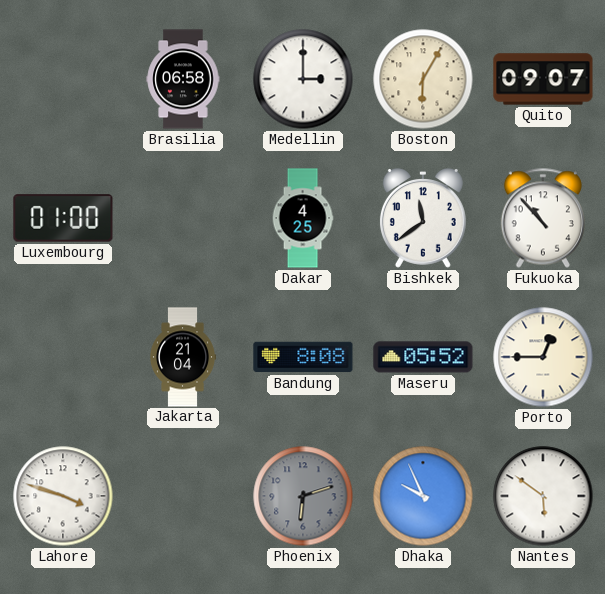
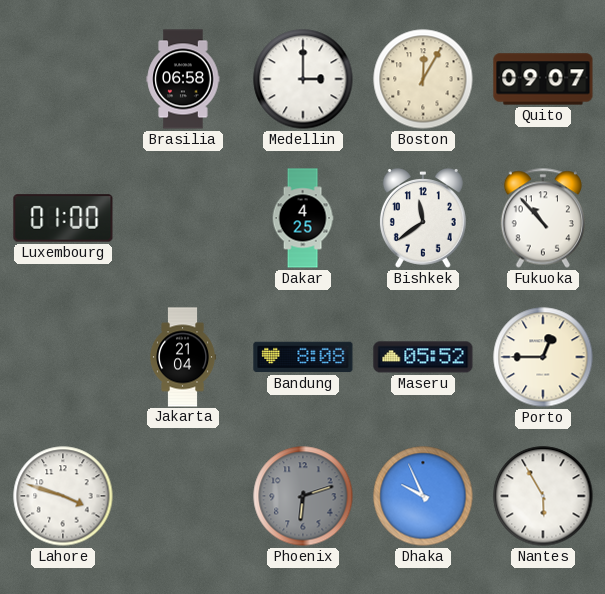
Boston: 6:05 -> 12:05
Nantes: 5:51 -> 5:55
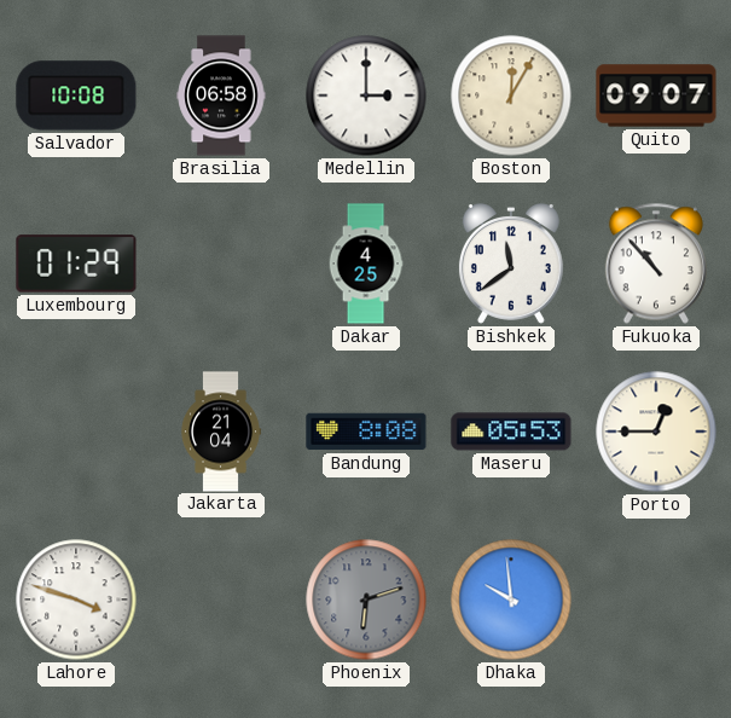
Salvador: none -> 10:08
Luxembourg: 01:00 -> 01:29
Maseru: 05:52 -> 05:53
Dhaka: 9:56 -> 9:59
Nantes: 5:55 -> none
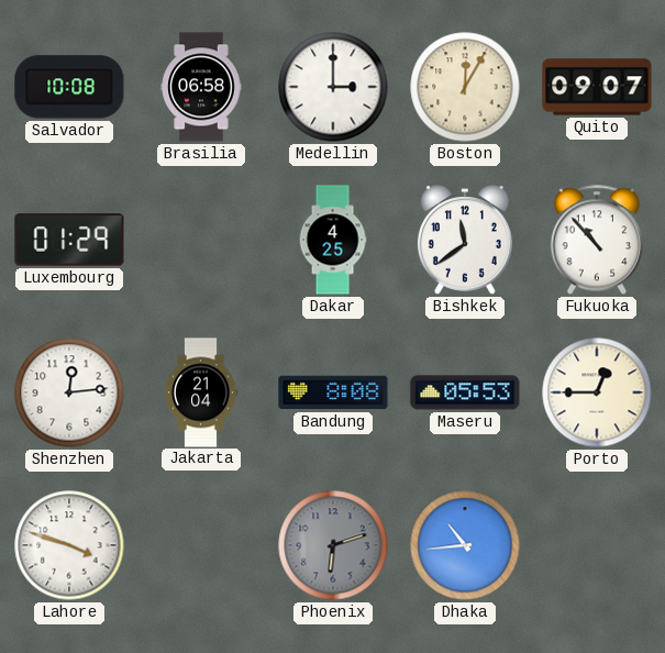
Shenzhen: none -> 12:14
Dhaka: 9:59 -> 10:44
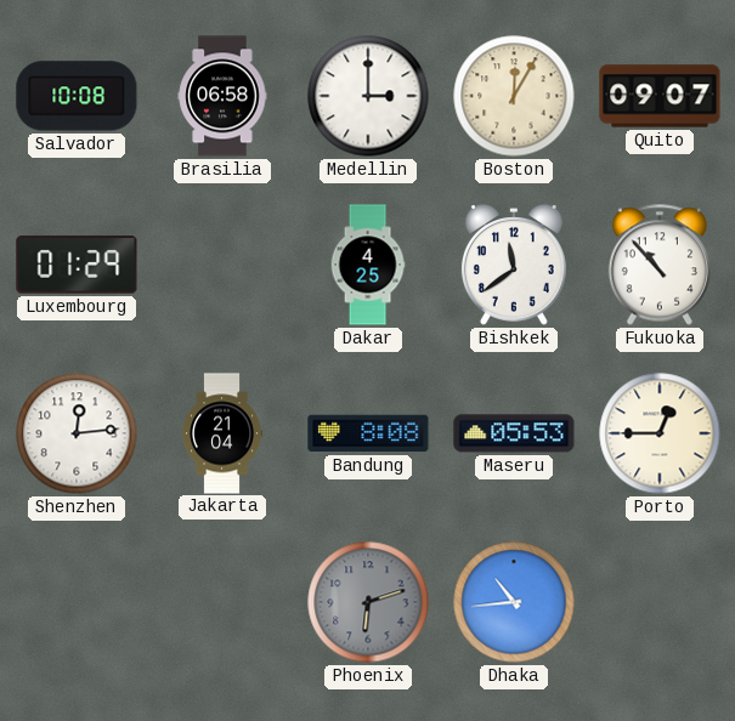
Lahore: 3:48 -> none
